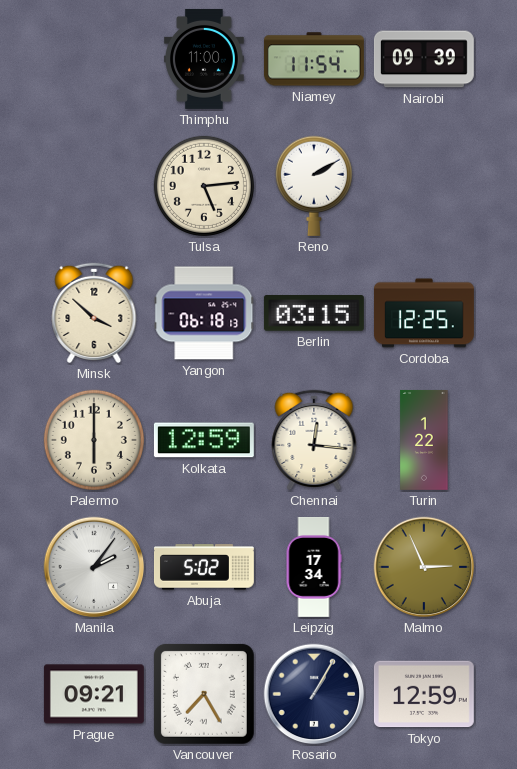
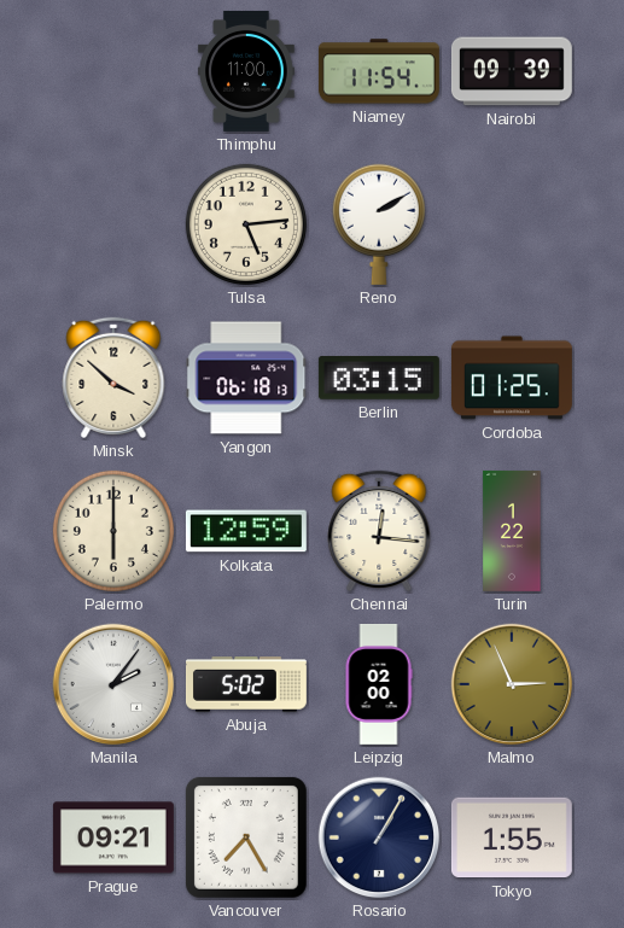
Cordoba: 12:25 -> 01:25
Leipzig: 17:34 -> 02:00
Tokyo: 12:59 -> 1:55
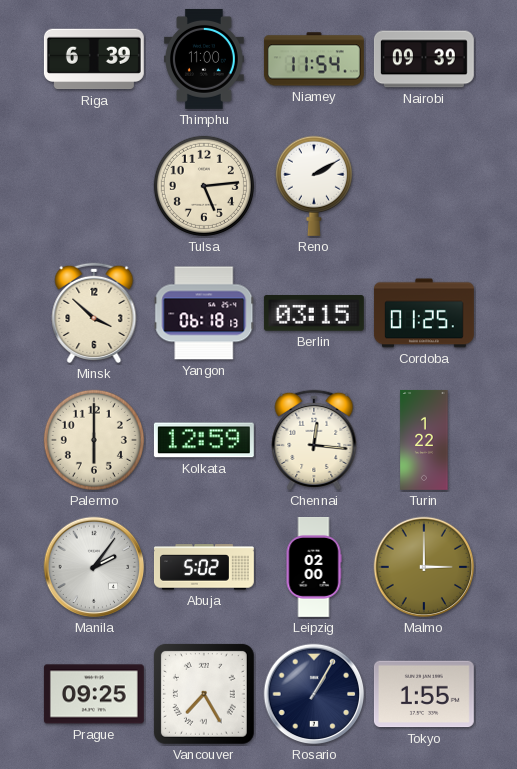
Riga: none -> 6:39
Malmo: 2:56 -> 3:00
Prague: 09:21 -> 09:25
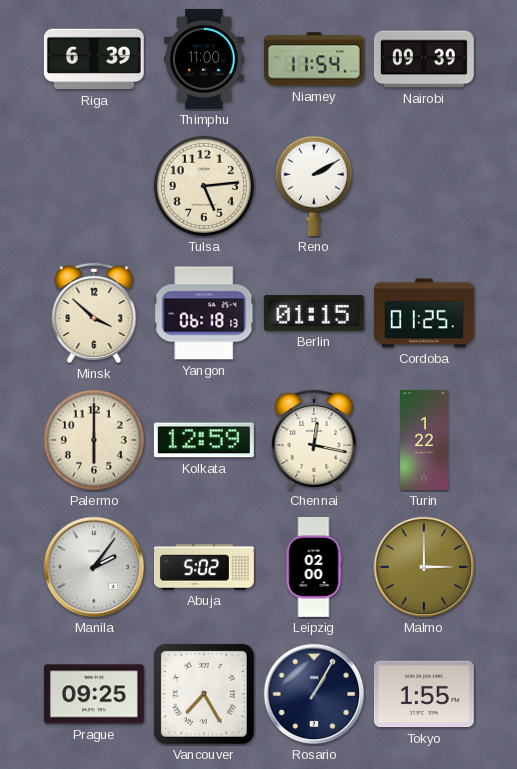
Berlin: 03:15 -> 01:15
Chennai: 12:16 -> 12:17
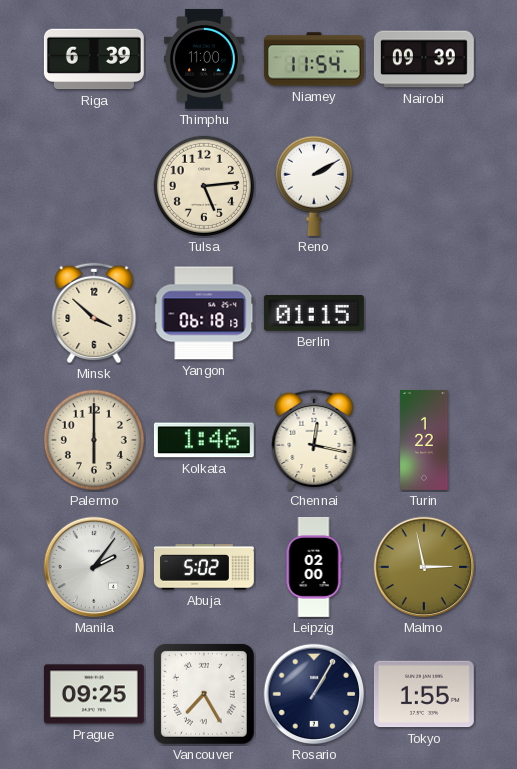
Cordoba: 01:25 -> none
Kolkata: 12:59 -> 1:46
Malmo: 3:00 -> 2:58
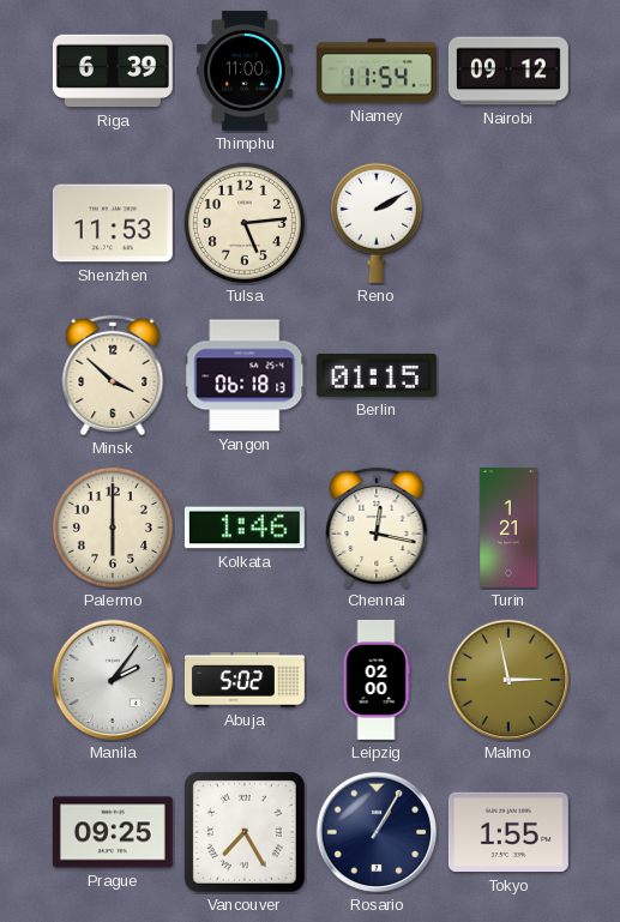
Nairobi: 09:39 -> 09:12
Shenzhen: none -> 11:53
Turin: 1:22 -> 1:21
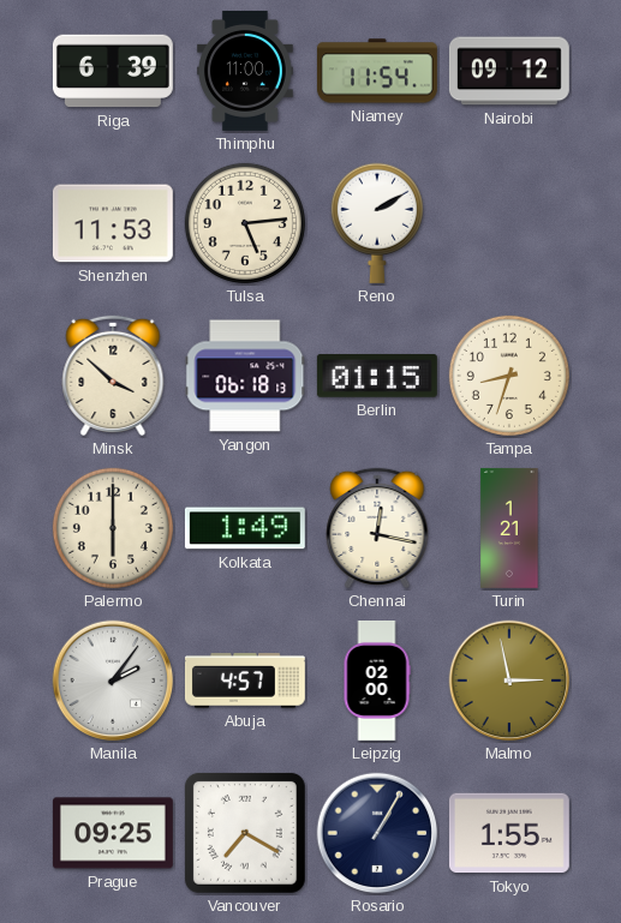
Tampa: none -> 8:33
Kolkata: 1:46 -> 1:49
Abuja: 5:02 -> 4:57
Vancouver: 7:25 -> 7:20
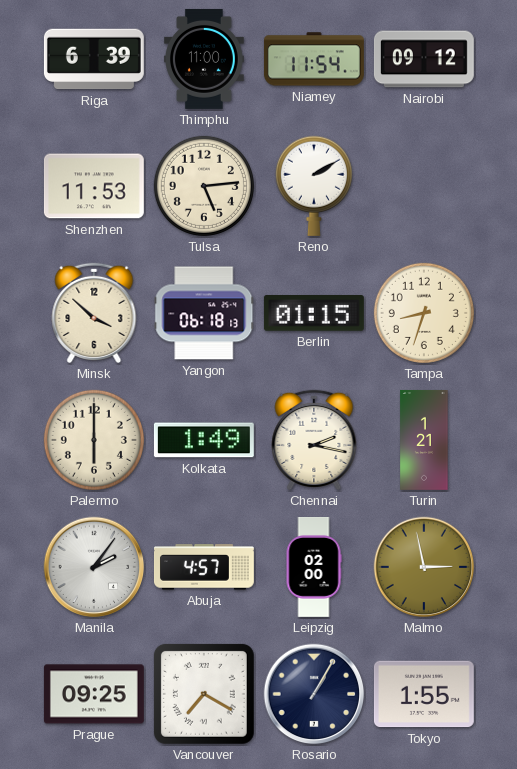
Chennai: 12:17 -> 2:17
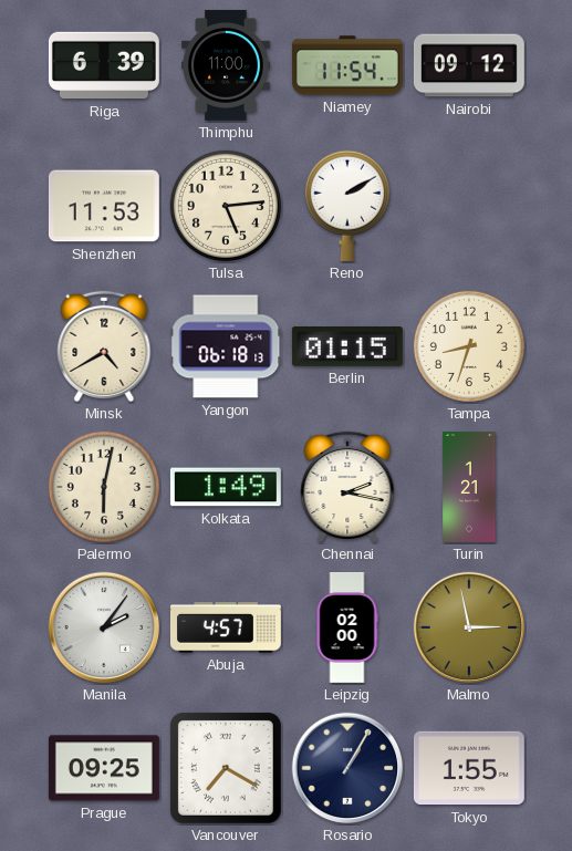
Minsk: 3:52 -> 4:40
Palermo: 6:00 -> 6:02
